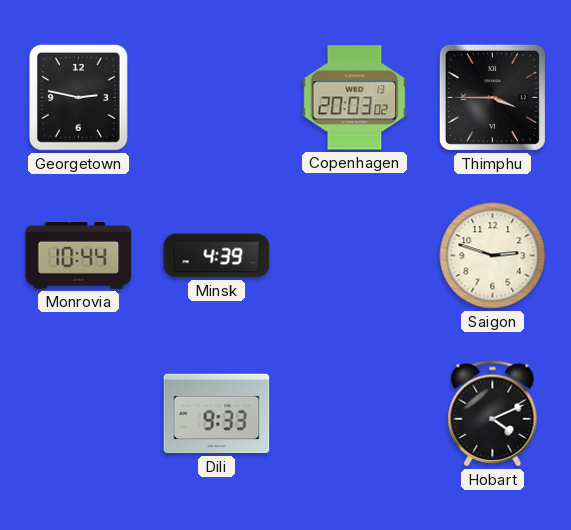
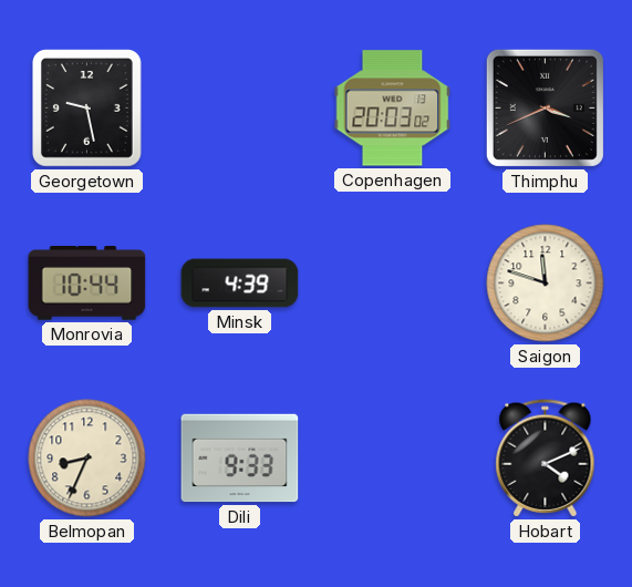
Georgetown: 2:47 -> 9:28
Thimphu: 3:45 -> 3:41
Saigon: 2:48 -> 11:48
Belmopan: none -> 8:34
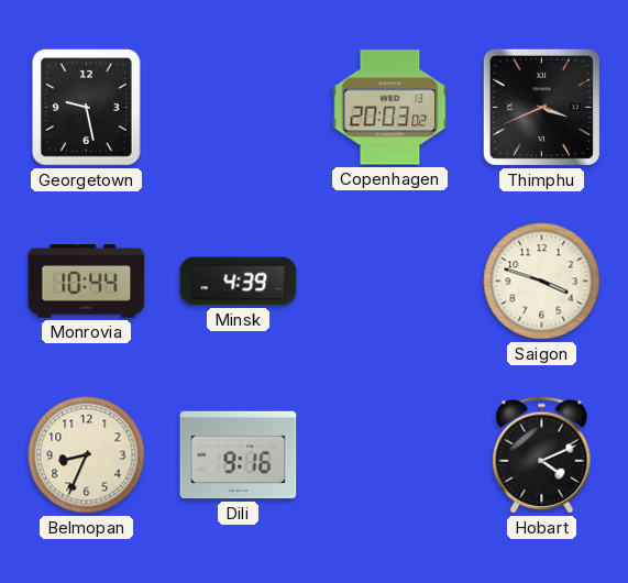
Saigon: 11:48 -> 3:48
Dili: 9:33 -> 9:16
